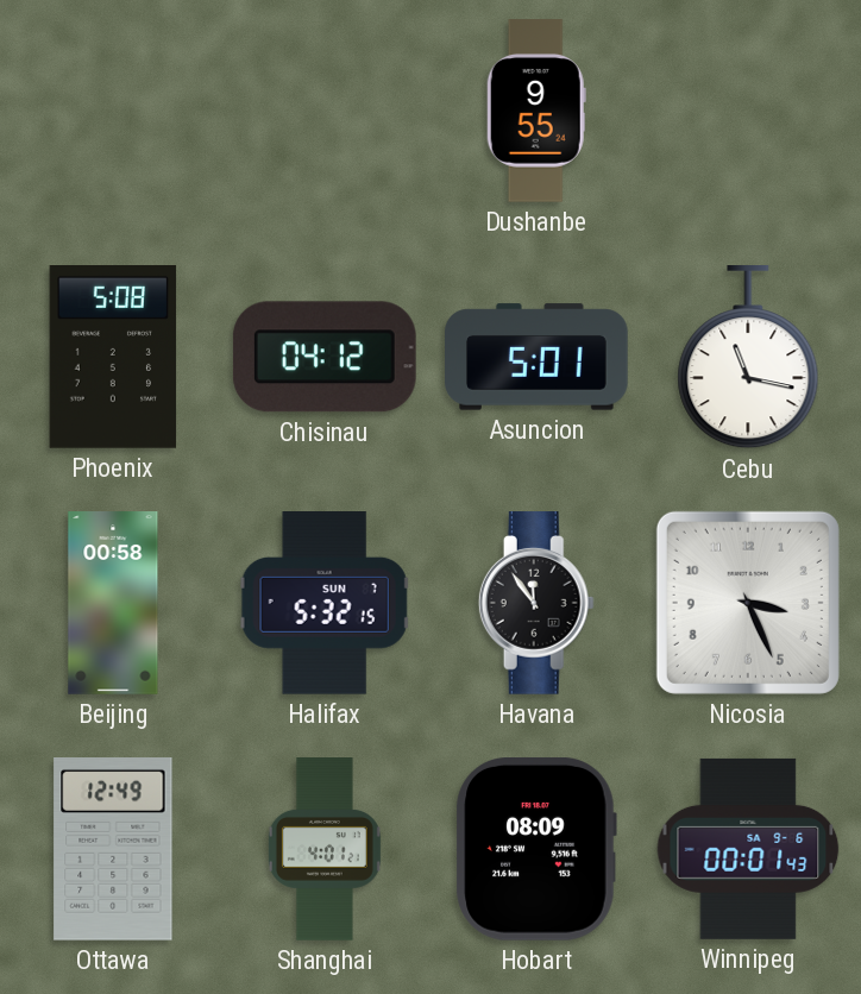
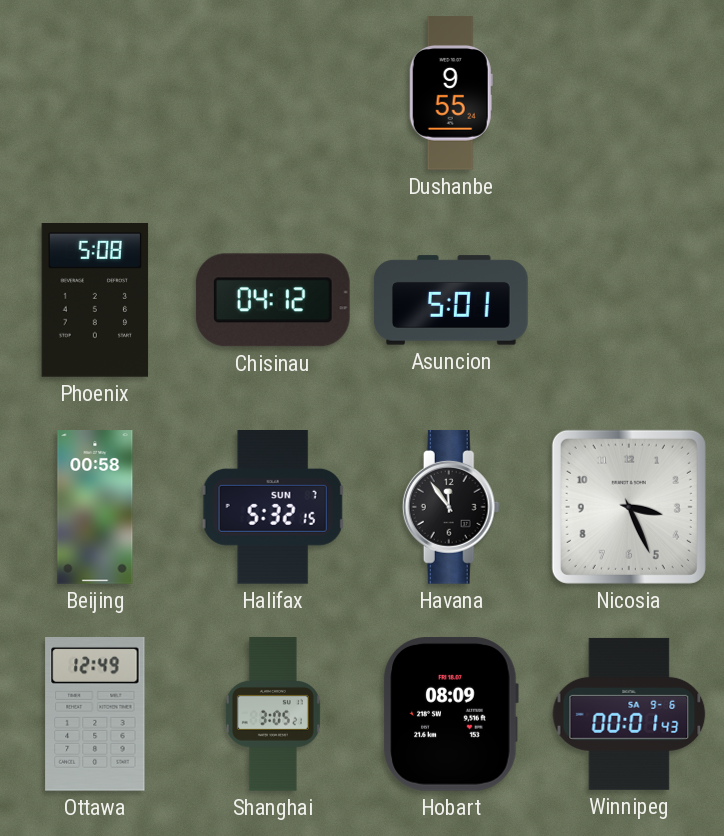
Cebu: 11:17 -> none
Shanghai: 4:01 -> 3:05
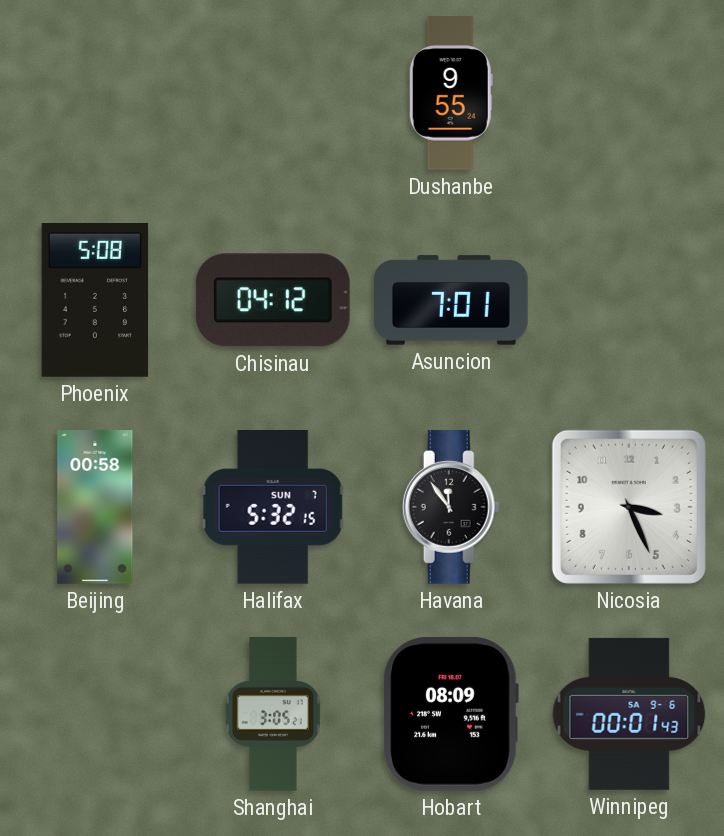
Asuncion: 5:01 -> 7:01
Ottawa: 12:49 -> none
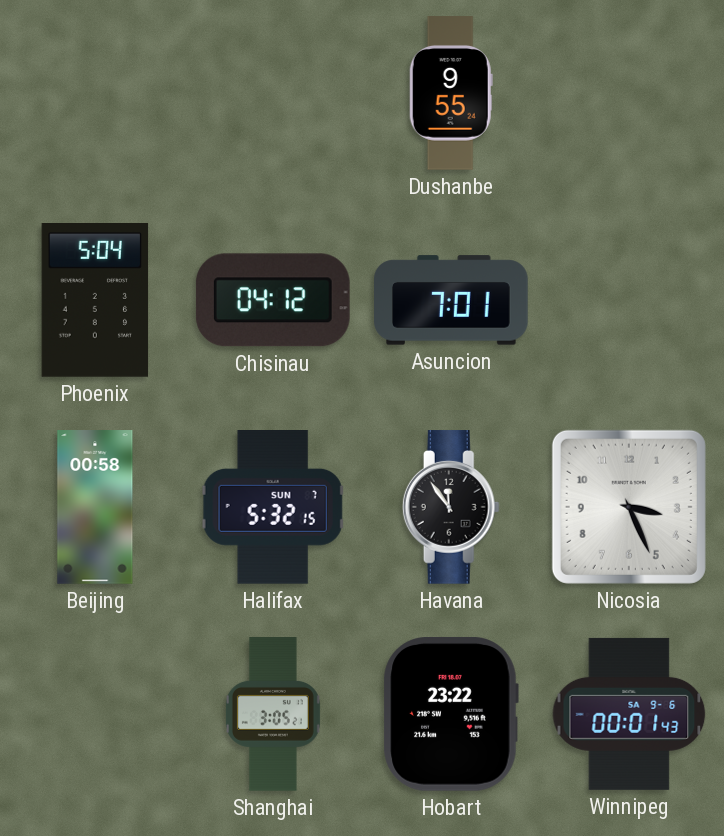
Phoenix: 5:08 -> 5:04
Hobart: 08:09 -> 23:22
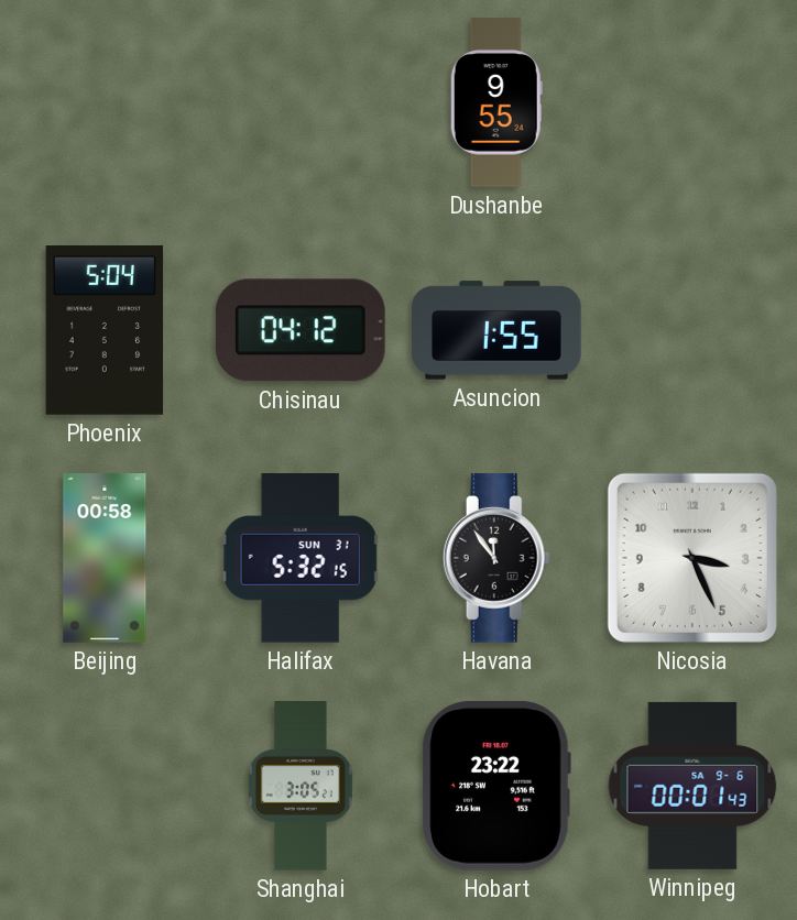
Asuncion: 7:01 -> 1:55
Halifax date: SUN 7 -> SUN 31
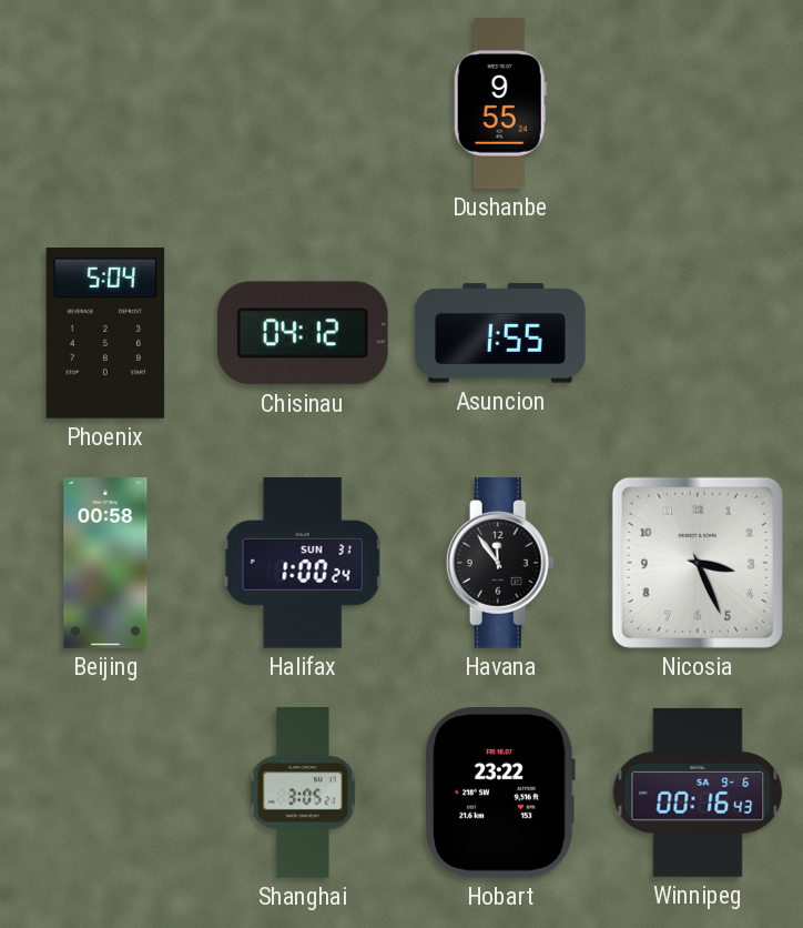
Halifax: 5:32 -> 1:00
Winnipeg: 00:01 -> 00:16
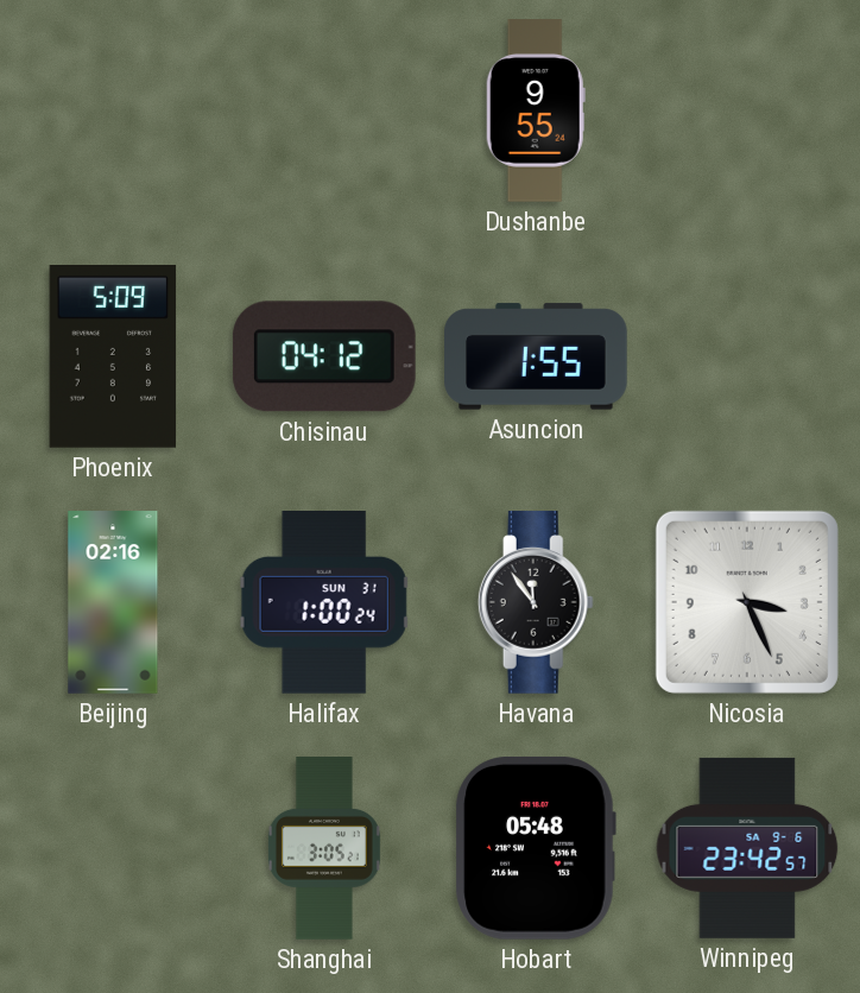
Phoenix: 5:04 -> 5:09
Beijing: 00:58 -> 02:16
Hobart: 23:22 -> 05:48
Winnipeg: 00:16 -> 23:42
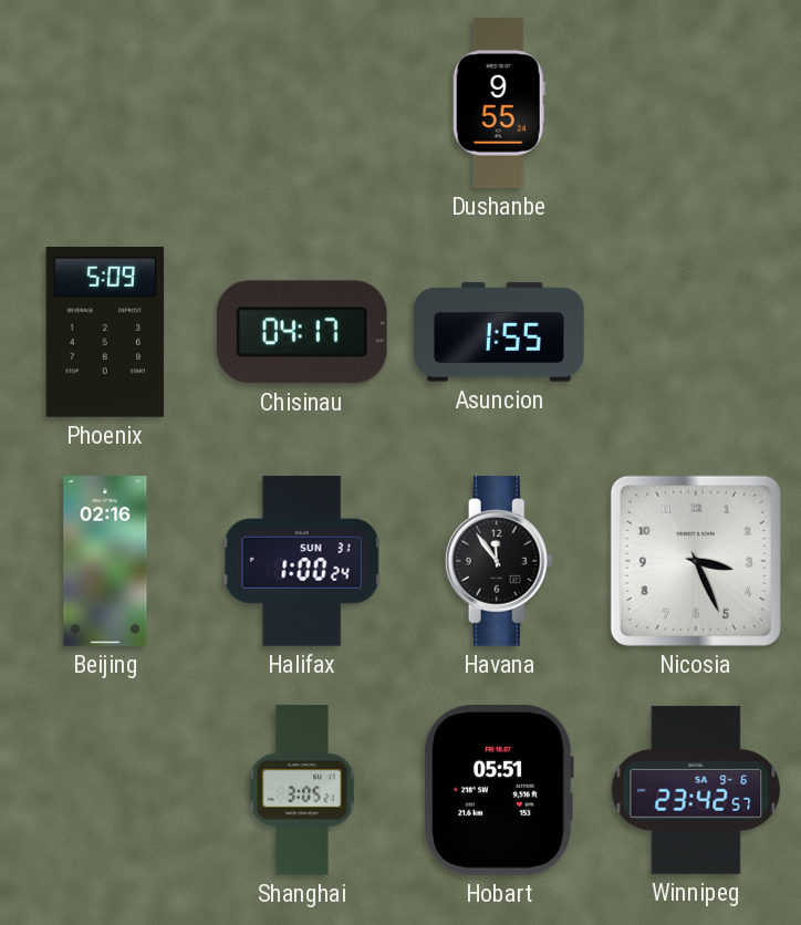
Chisinau: 04:12 -> 04:17
Hobart: 05:48 -> 05:51
